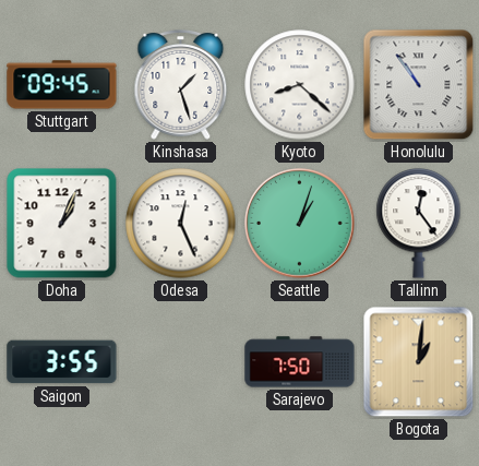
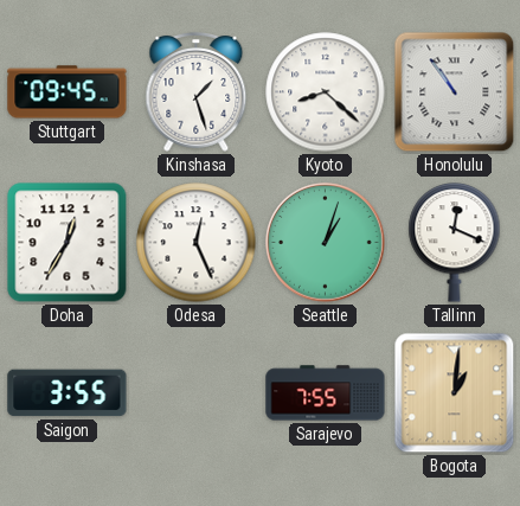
Doha: 1:04 -> 12:35
Tallinn: 12:24 -> 12:19
Sarajevo: 7:50 -> 7:55
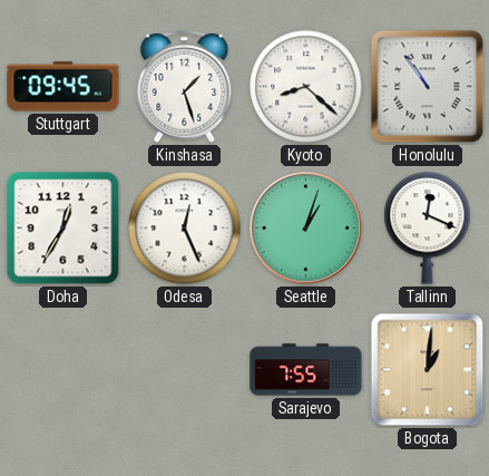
Saigon: 3:55 -> none
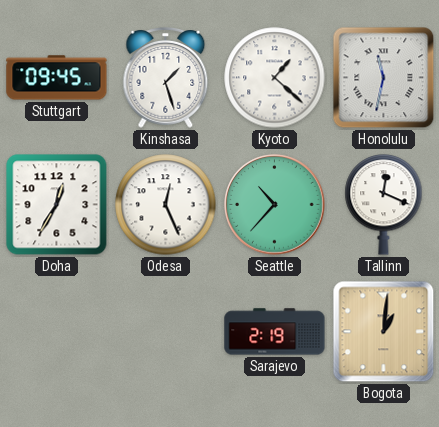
Kyoto: 8:22 -> 1:22
Honolulu: 10:54 -> 11:32
Seattle: 1:03 -> 10:37
Sarajevo: 7:55 -> 2:19
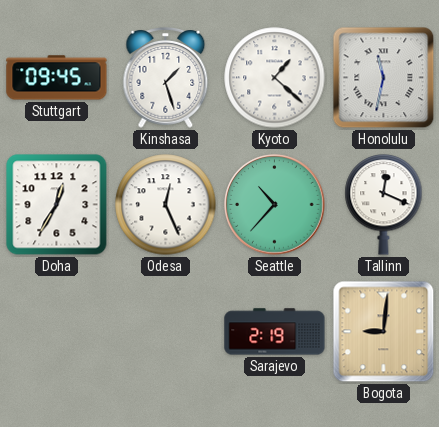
Bogota: 1:01 -> 9:01
